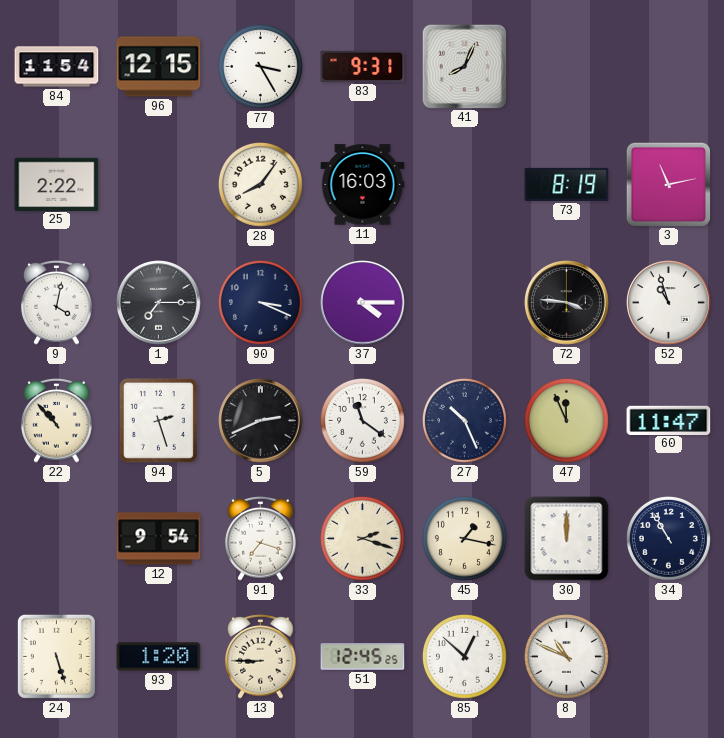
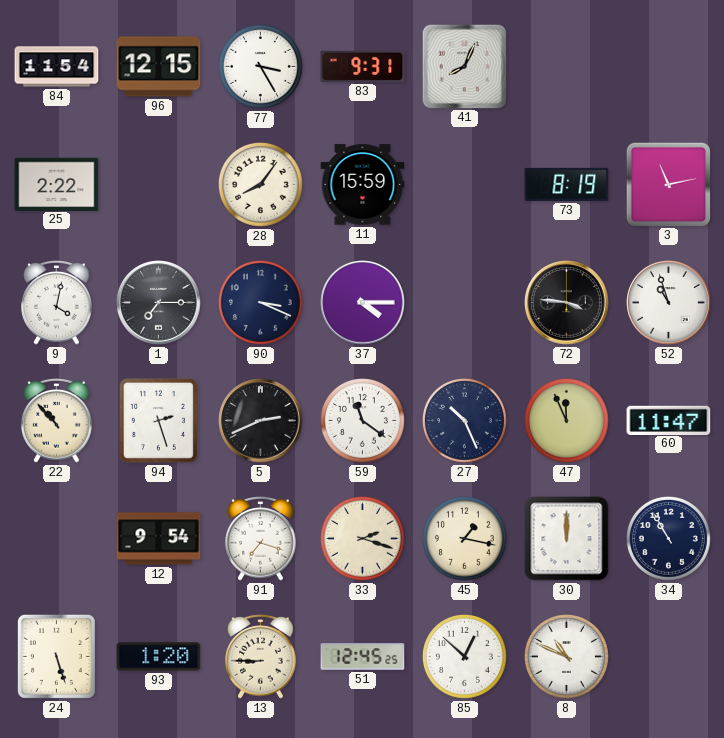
11: 16:03 -> 15:59
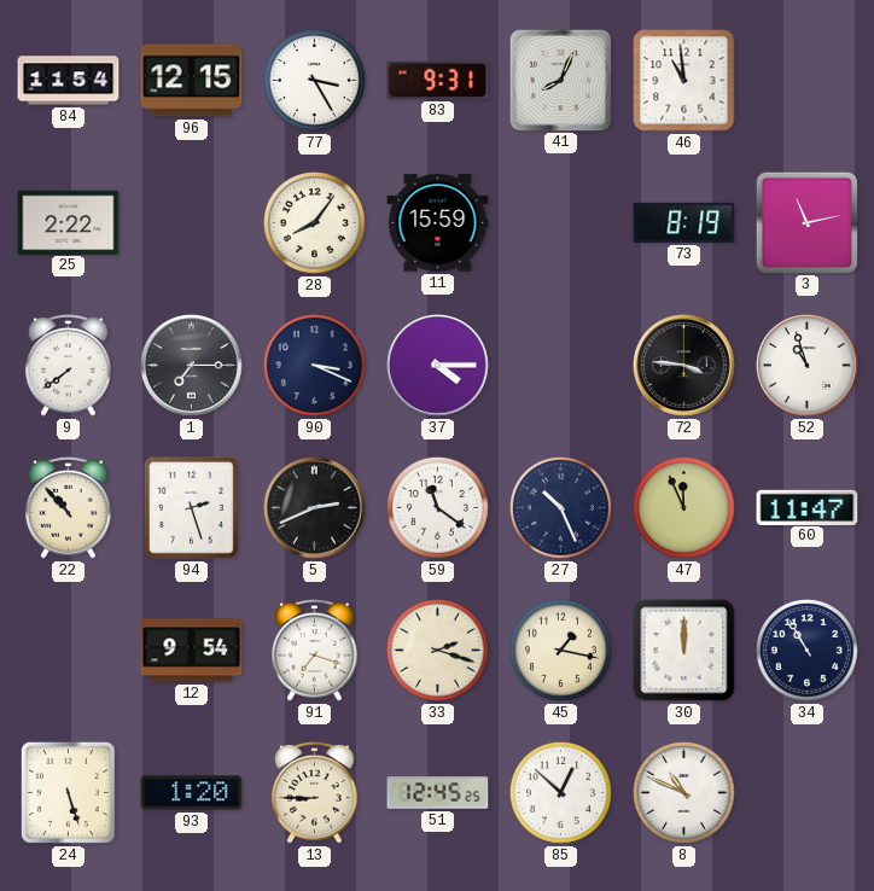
46: none -> 10:59
9: 4:02 -> 7:39
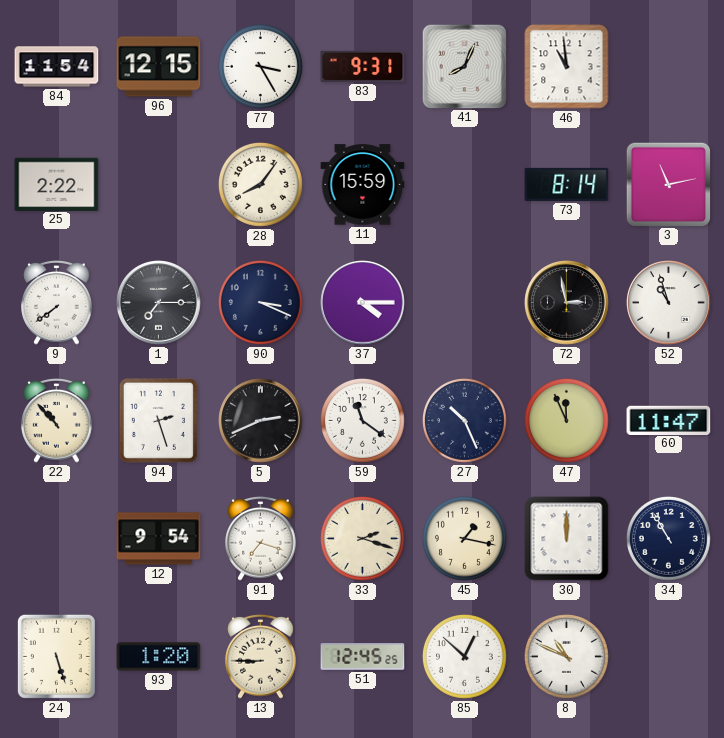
73: 8:19 -> 8:14
72: 3:46 -> 2:58
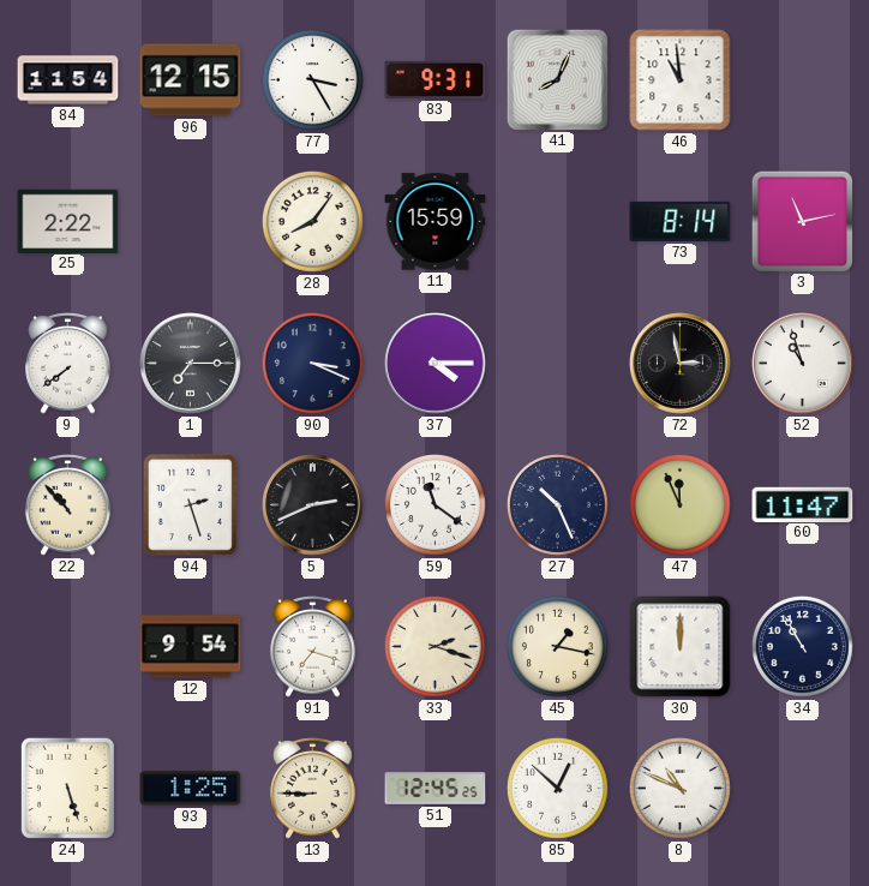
93: 1:20 -> 1:25
